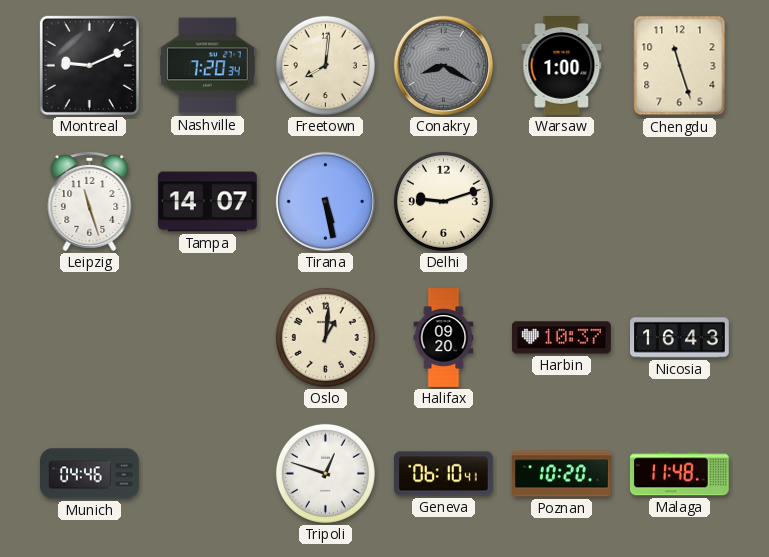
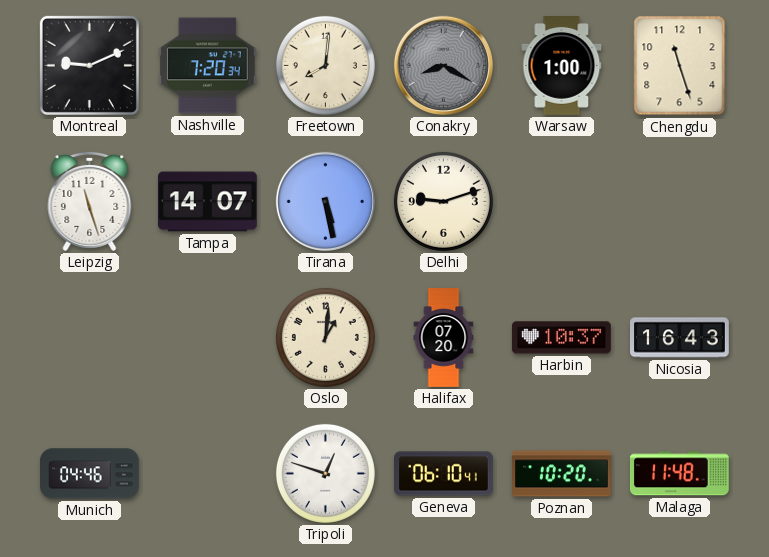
Halifax: 09:20 -> 07:20
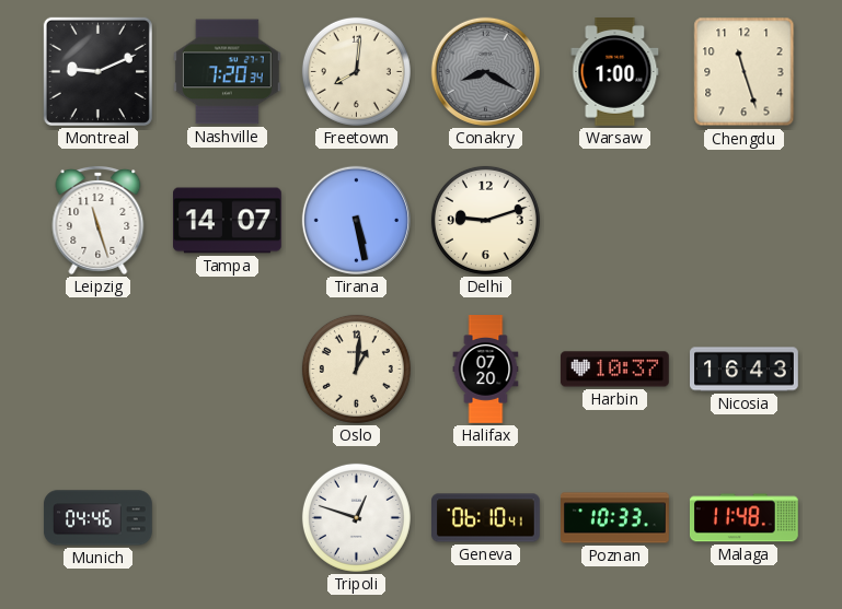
Poznan: 10:20 -> 10:33
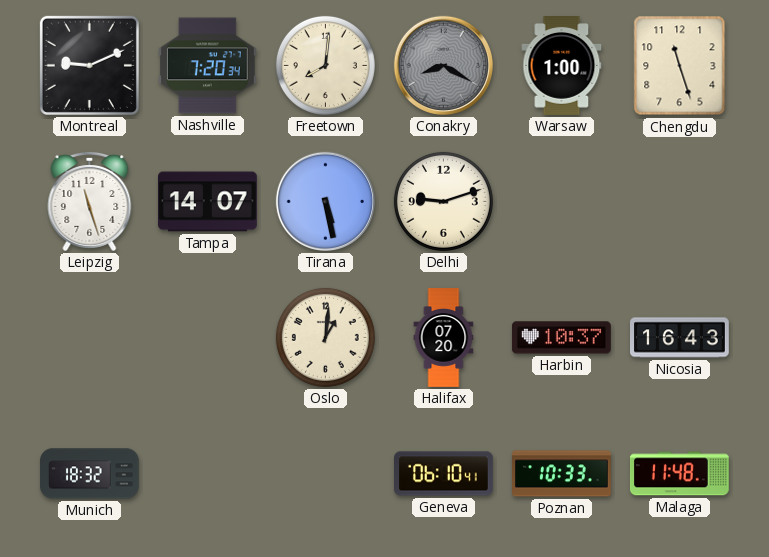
Munich: 04:46 -> 18:32
Tripoli: 12:48 -> none
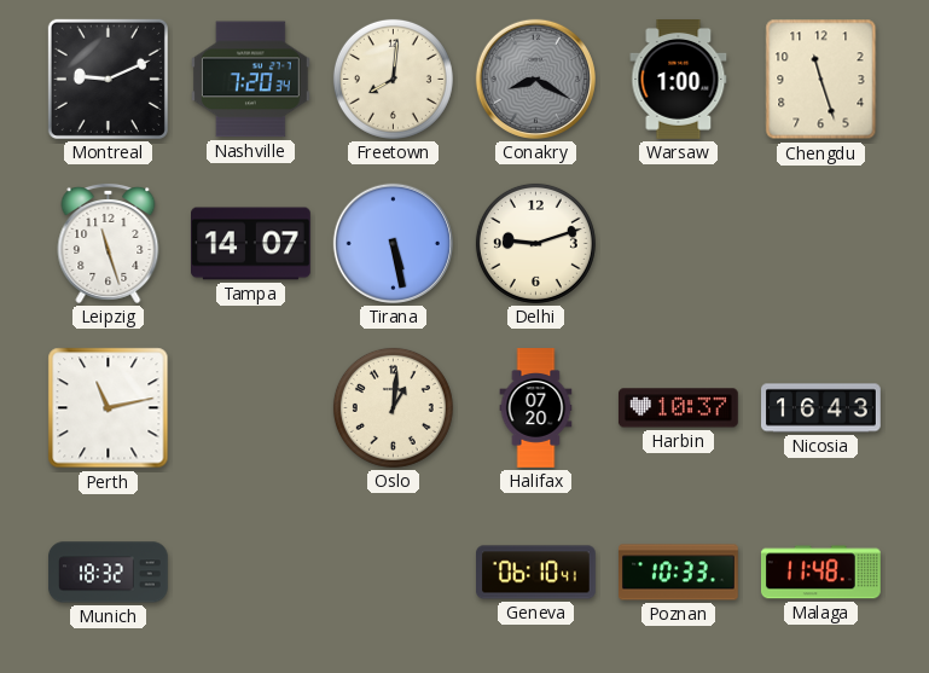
Perth: none -> 11:13
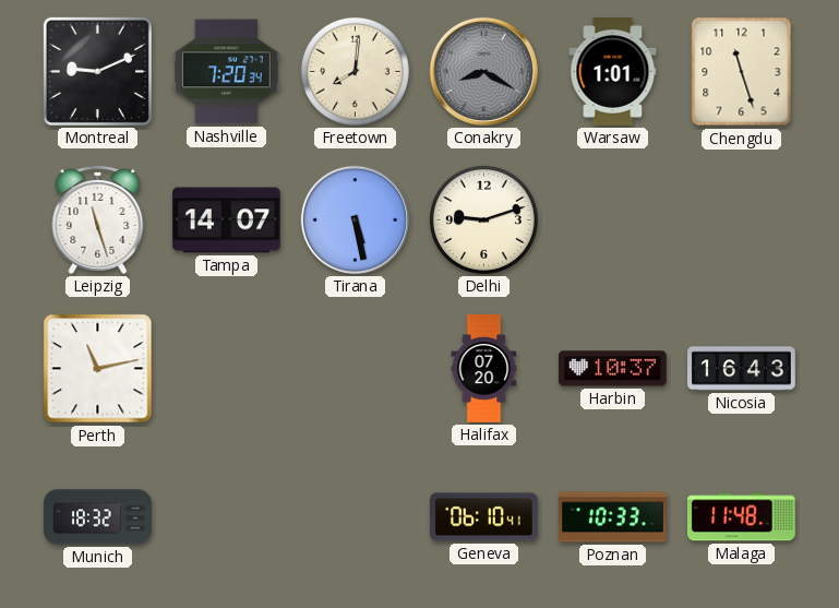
Warsaw: 1:00 -> 1:01
Oslo: 1:01 -> none
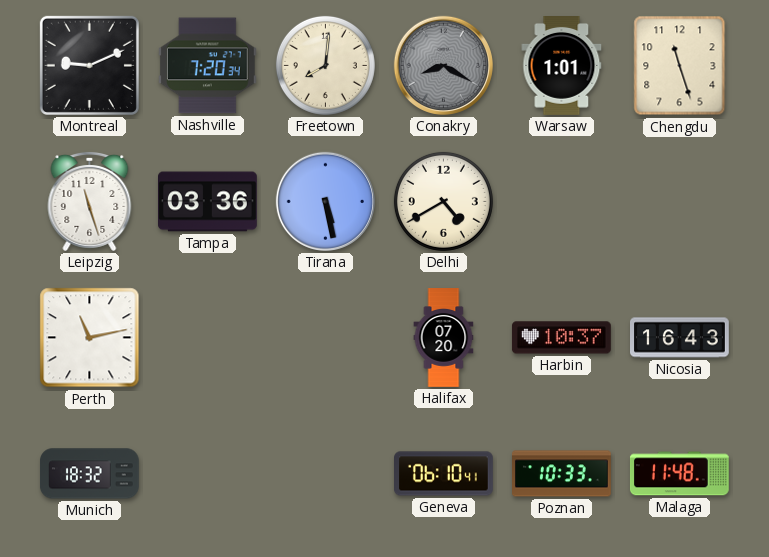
Tampa: 14:07 -> 03:36
Delhi: 9:12 -> 4:40
